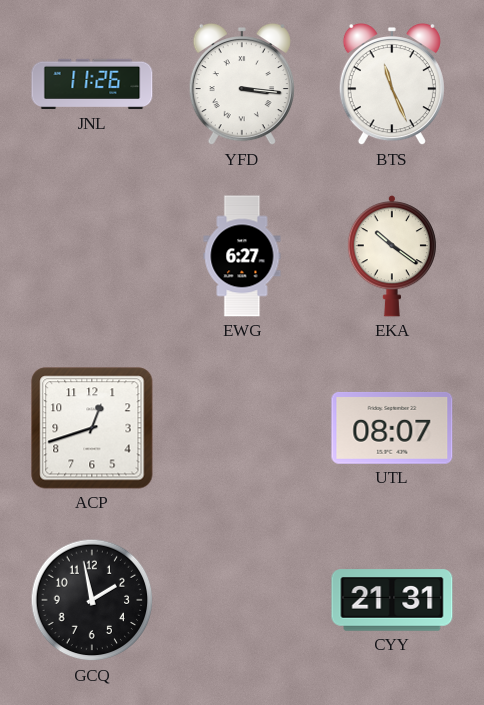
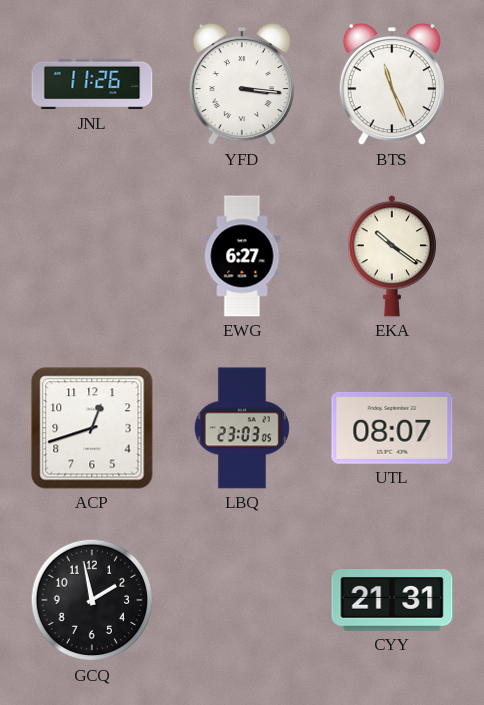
LBQ: none -> 23:03
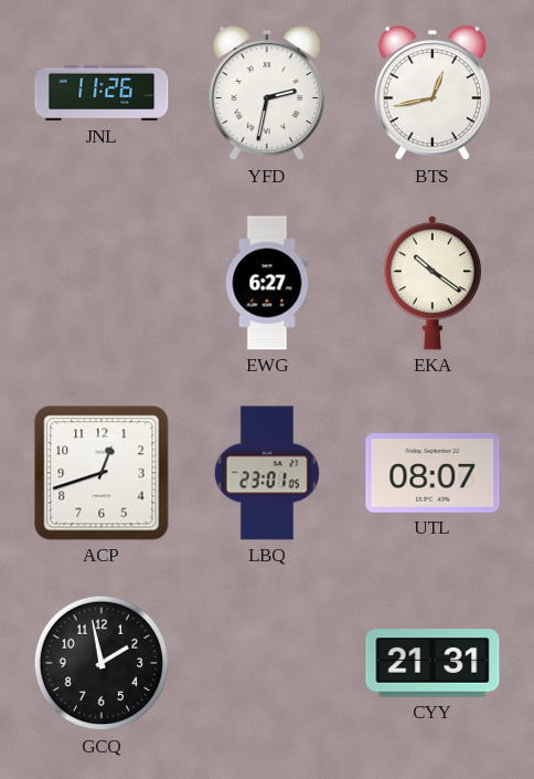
YFD: 3:16 -> 2:32
BTS: 11:26 -> 12:43
LBQ: 23:03 -> 23:01
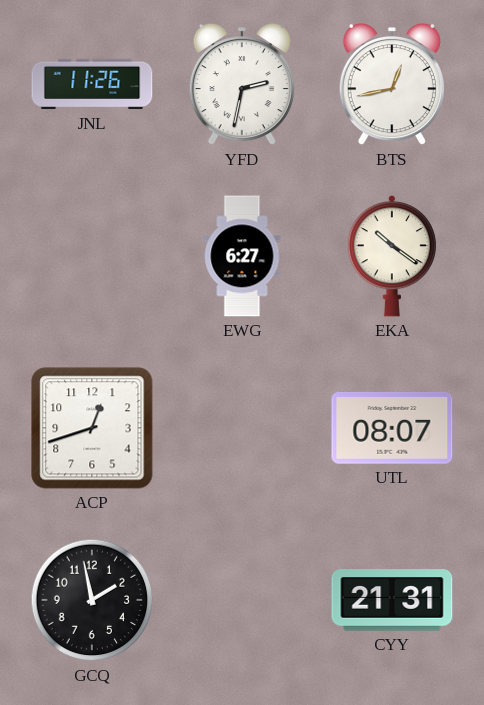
LBQ: 23:01 -> none
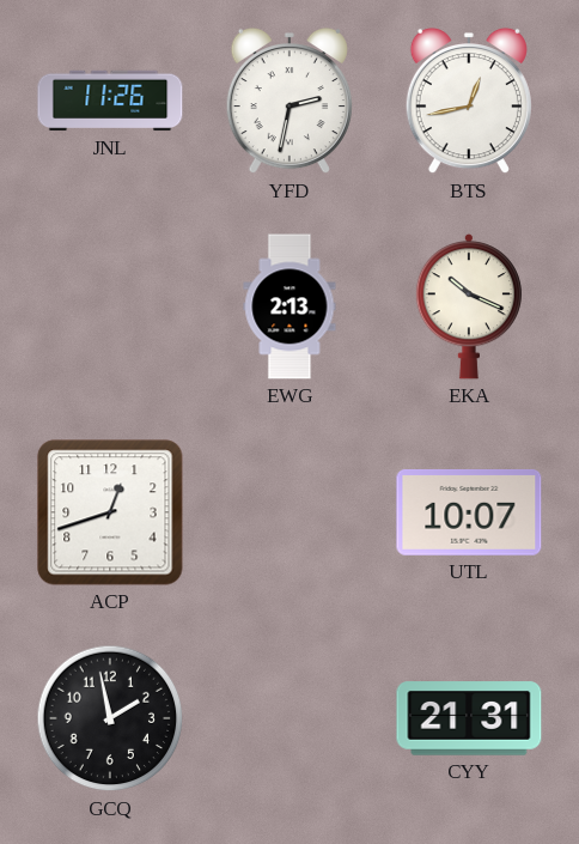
EWG: 6:27 -> 2:13
EKA: 10:21 -> 10:19
UTL: 08:07 -> 10:07
